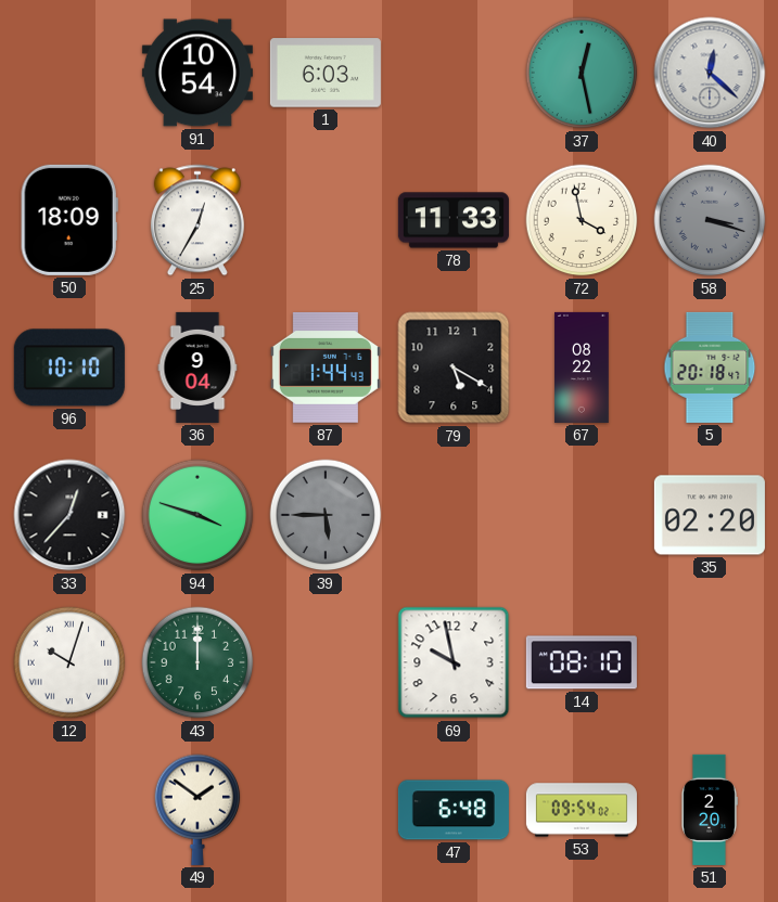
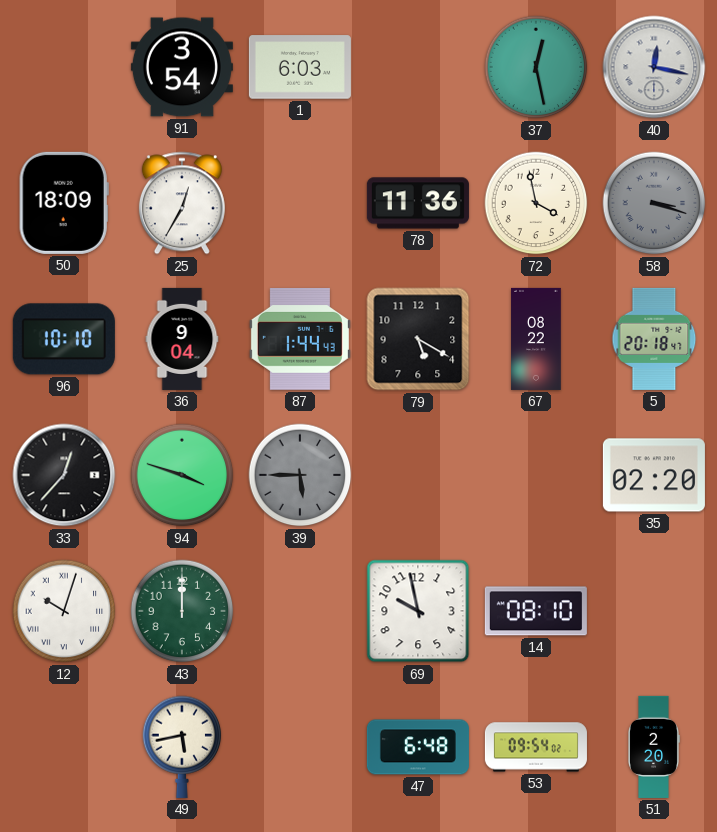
91: 10:54 -> 3:54
40: 12:22 -> 12:17
78: 11:33 -> 11:36
49: 1:51 -> 5:43
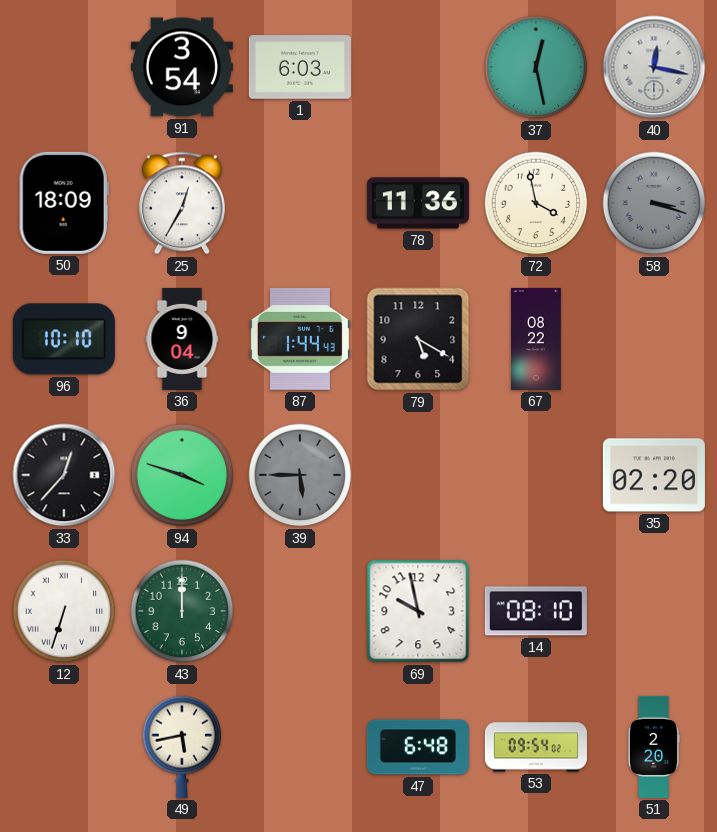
5: 20:18 -> none
12: 10:03 -> 6:33
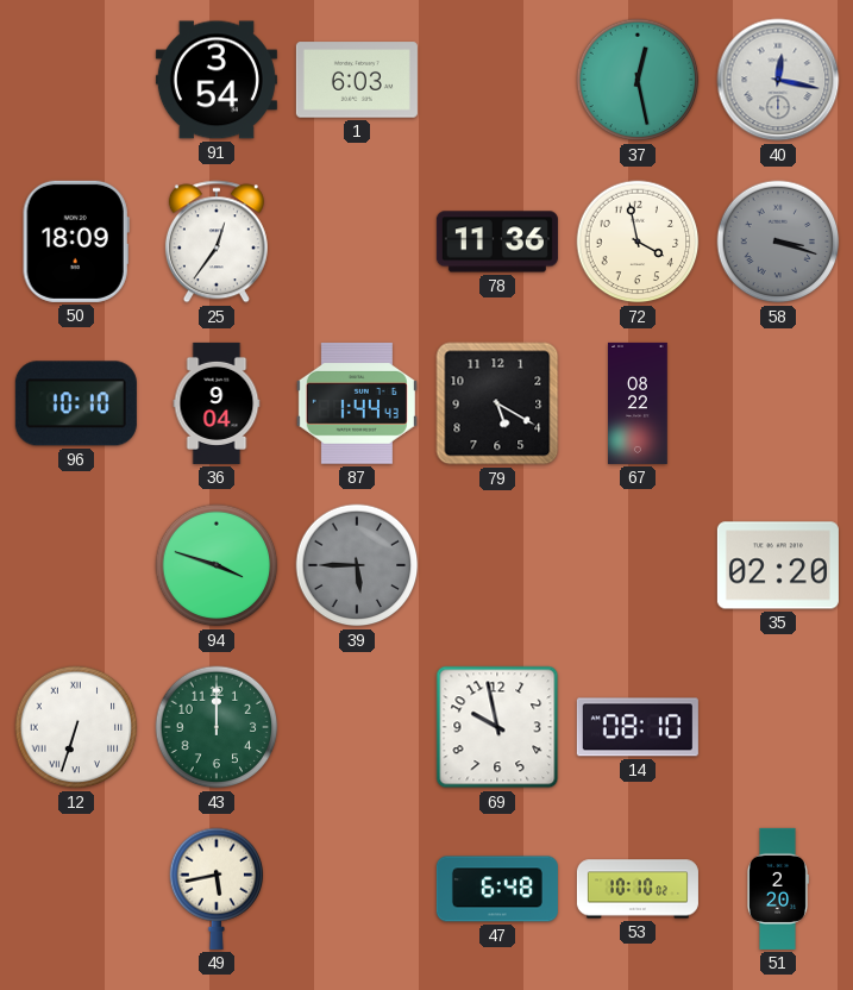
25: 12:35 -> 12:36
33: 12:37 -> none
53: 09:54 -> 10:10
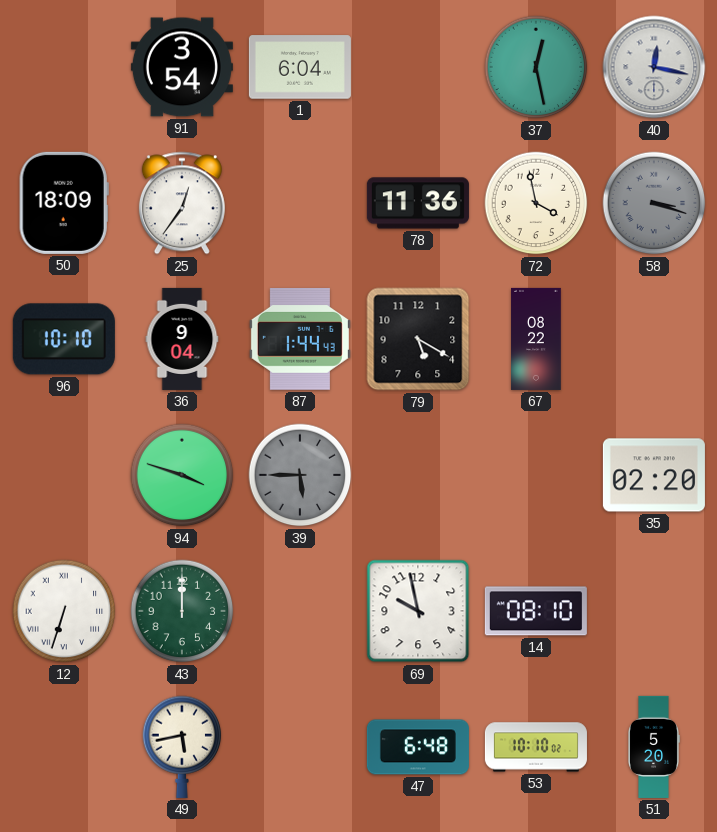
1: 6:03 -> 6:04
51: 2:20 -> 5:20
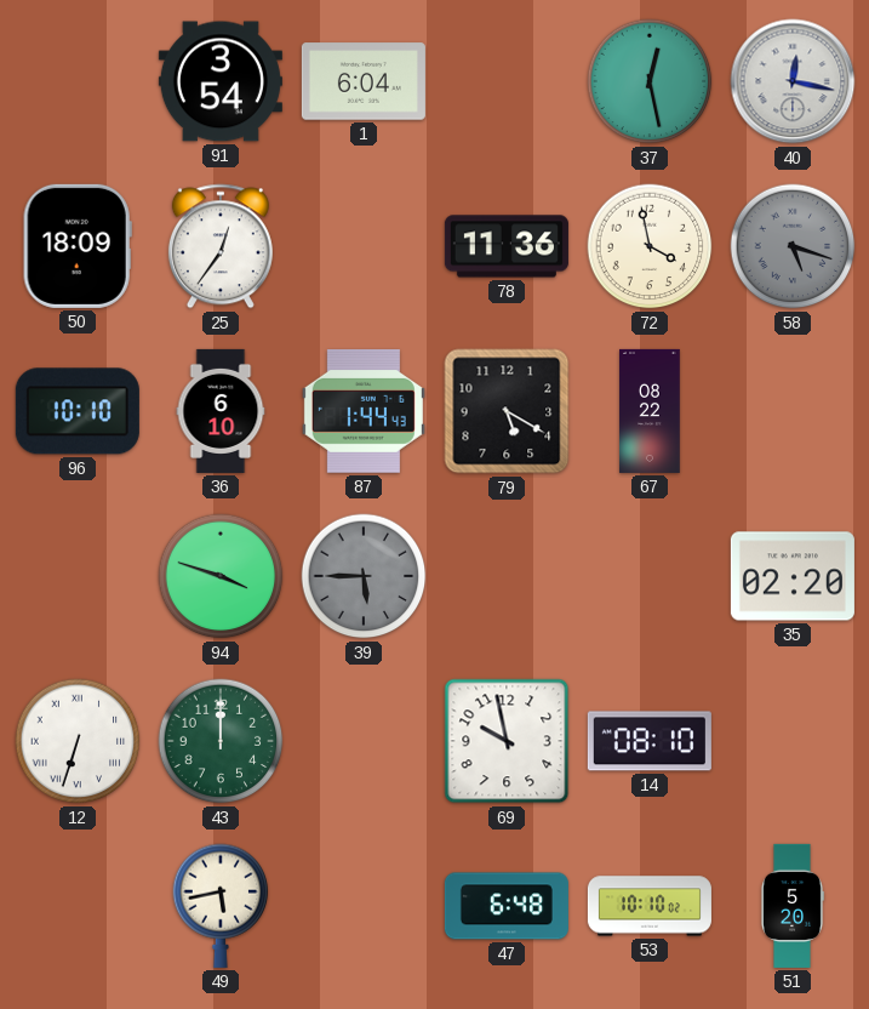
58: 3:18 -> 5:18
36: 9:04 -> 6:10
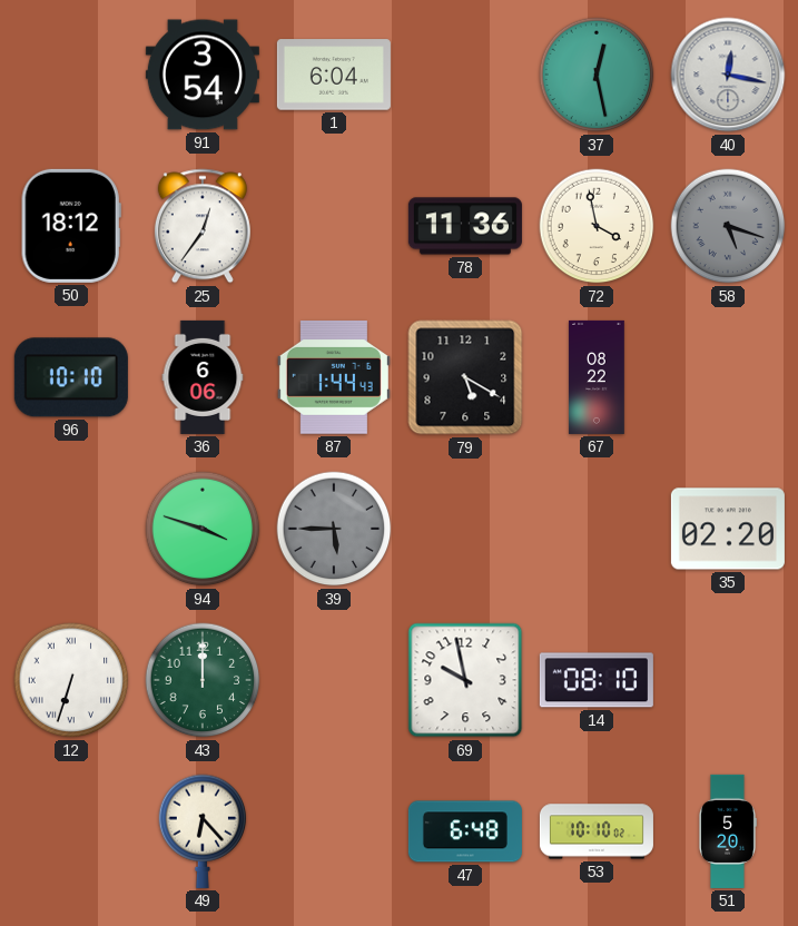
50: 18:09 -> 18:12
36: 6:10 -> 6:06
49: 5:43 -> 6:23
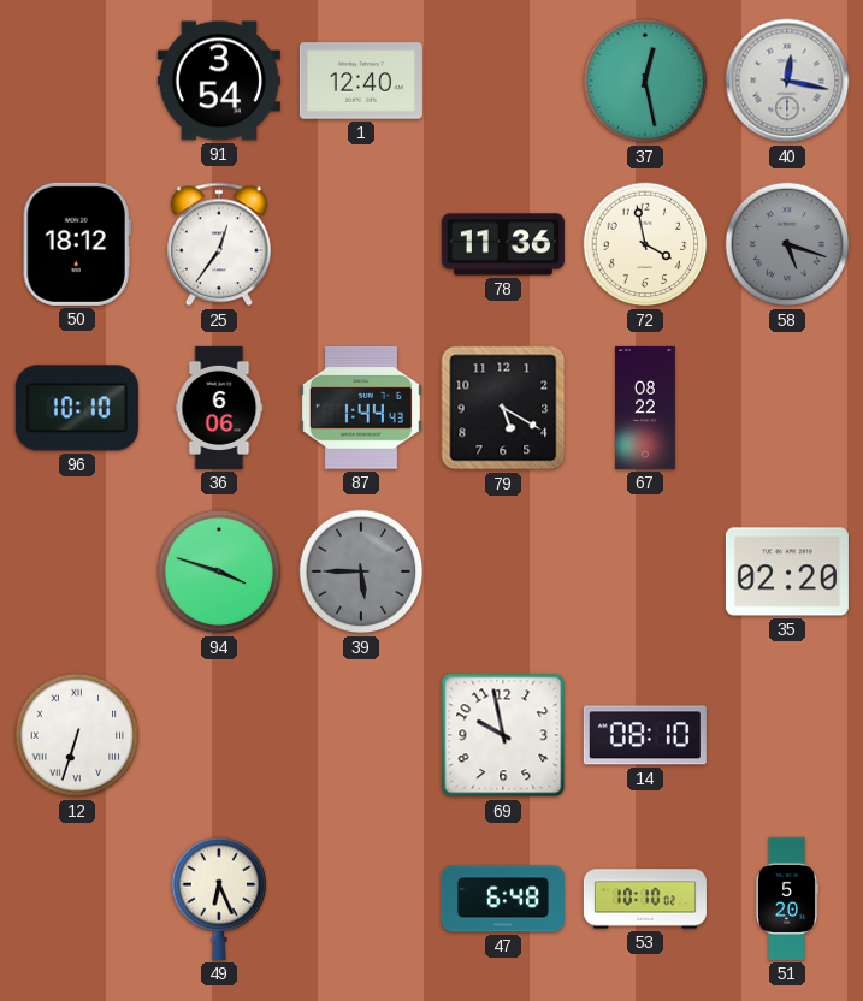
1: 6:04 -> 12:40
43: 12:00 -> none
49: 6:23 -> 6:26
